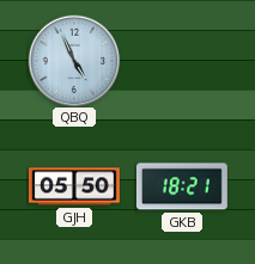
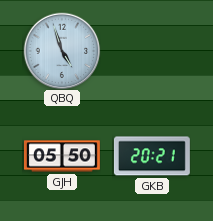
QBQ: 4:56 -> 4:57
GKB: 18:21 -> 20:21
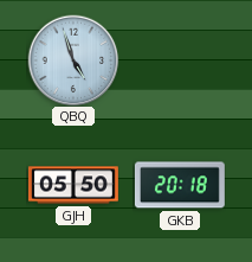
GKB: 20:21 -> 20:18
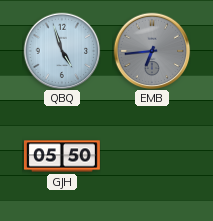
EMB: none -> 6:44
GKB: 20:18 -> none
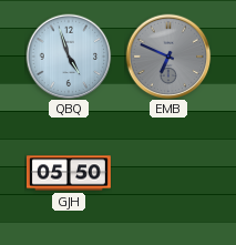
EMB: 6:44 -> 6:49
